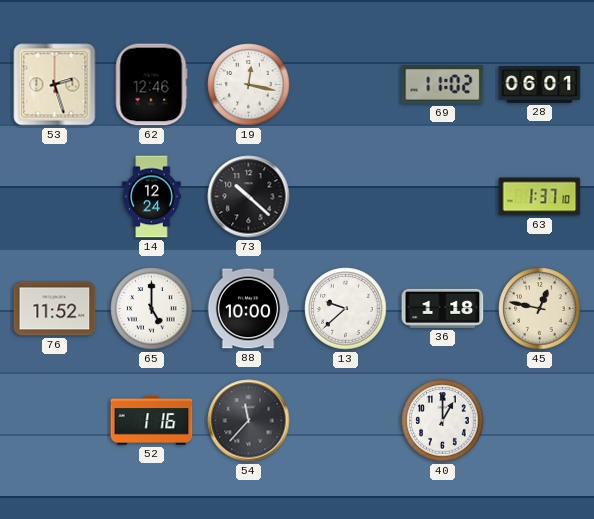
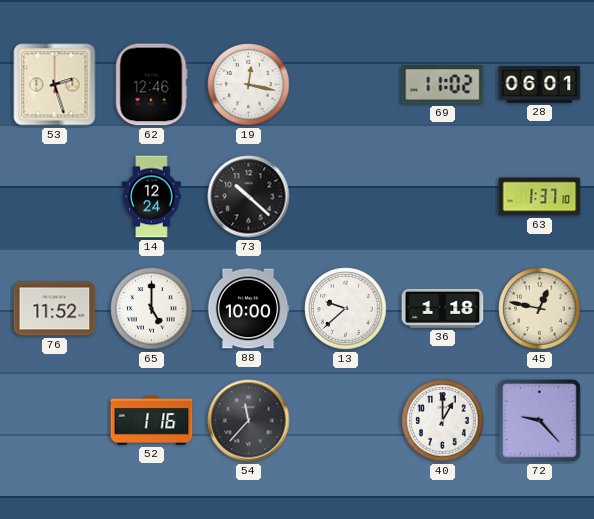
72: none -> 9:23
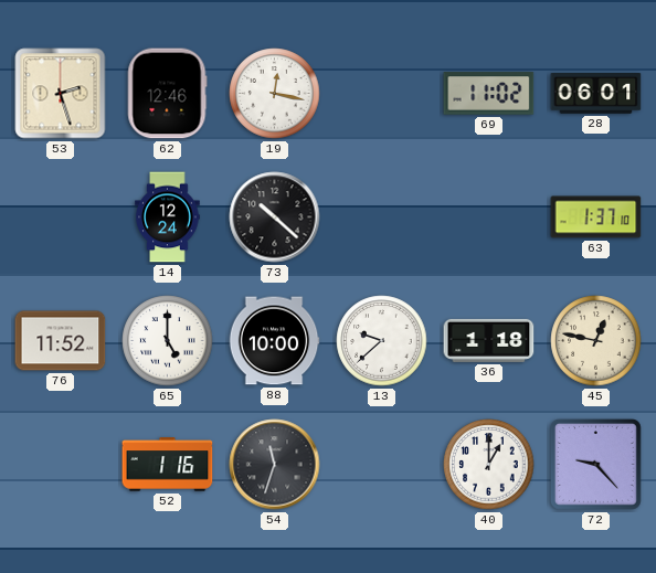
54: 11:37 -> 11:33
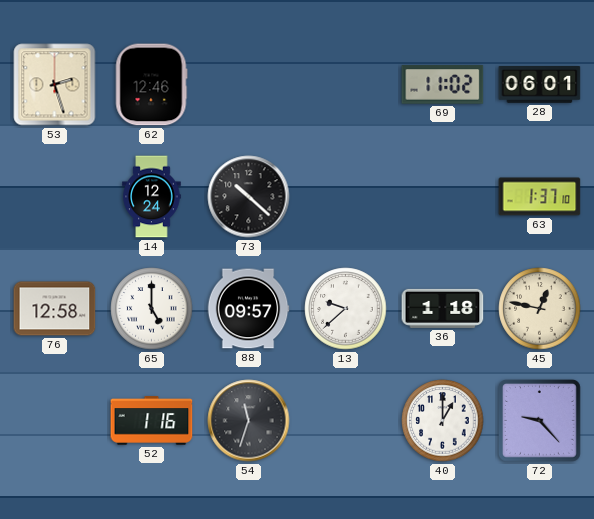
19: 12:17 -> none
76: 11:52 -> 12:58
88: 10:00 -> 09:57
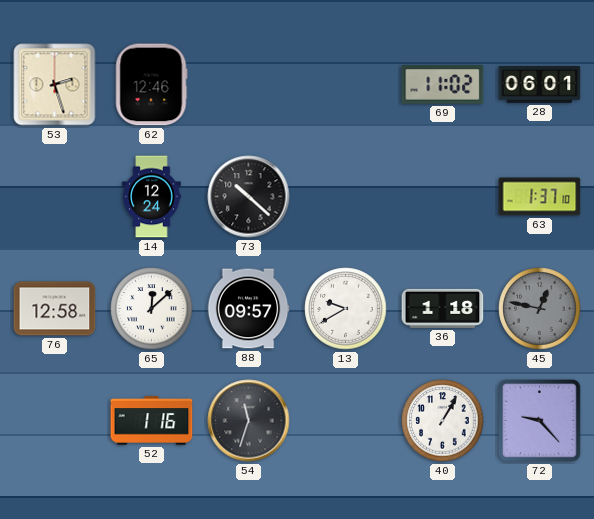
65: 5:00 -> 12:08
13: 9:38 -> 9:40
45 dial: cream -> grey
40: 1:00 -> 1:05
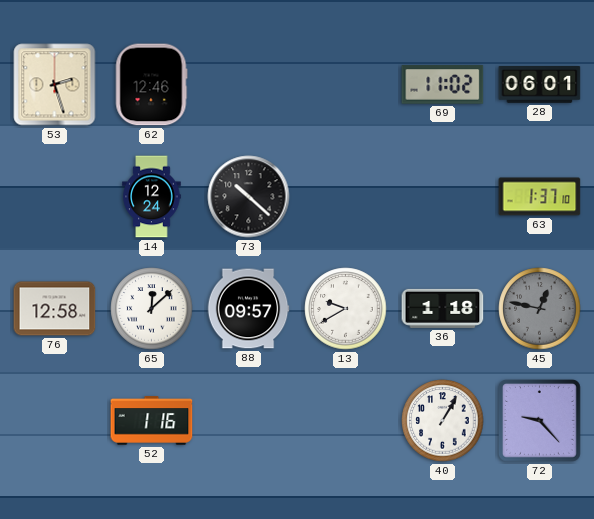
54: 11:33 -> none
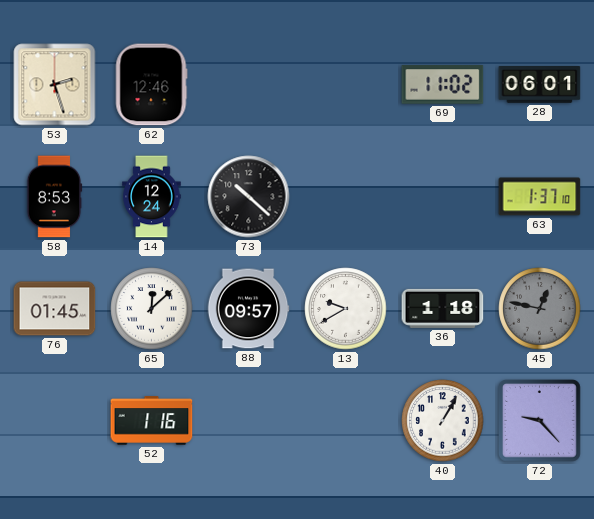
58: none -> 8:53
76: 12:58 -> 01:45
